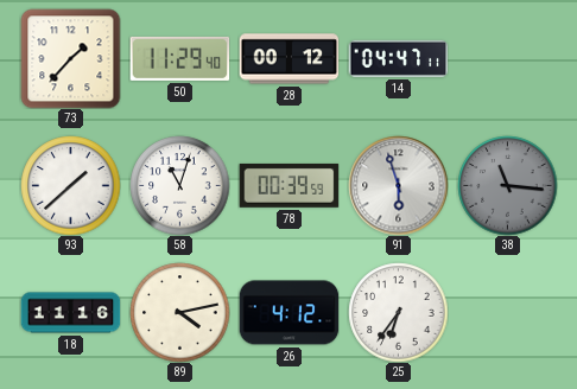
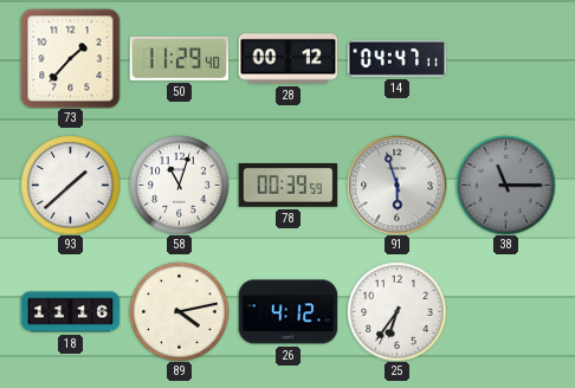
38: 11:16 -> 11:15
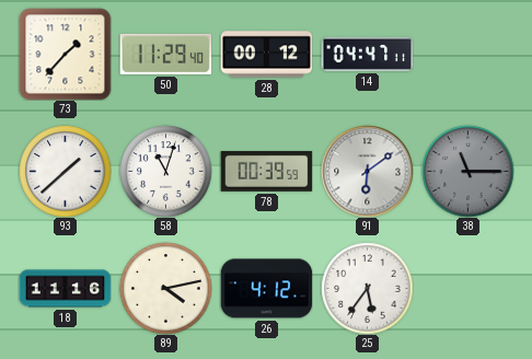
91: 5:57 -> 6:09
25: 6:36 -> 5:36
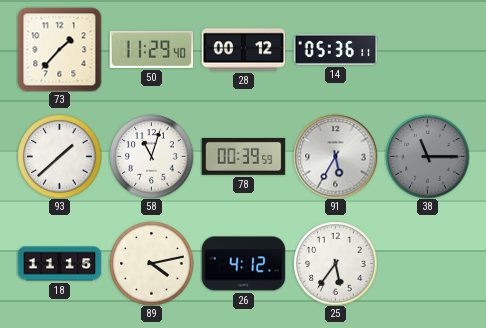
14: 04:47 -> 05:36
91: 6:09 -> 5:35
18: 11:16 -> 11:15
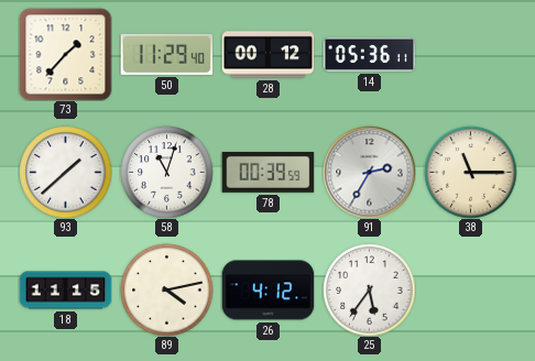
91: 5:35 -> 2:35
38 dial: grey -> cream
